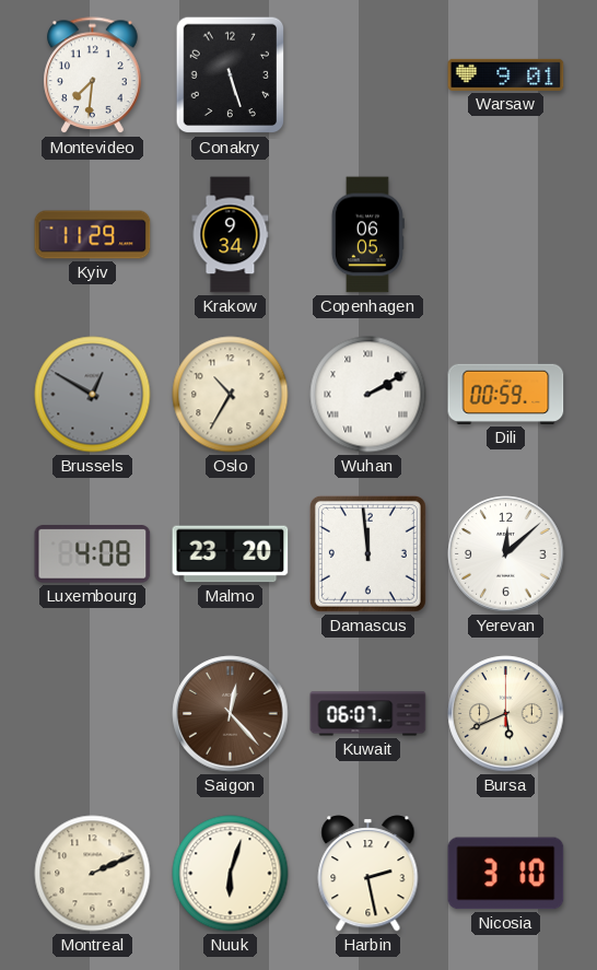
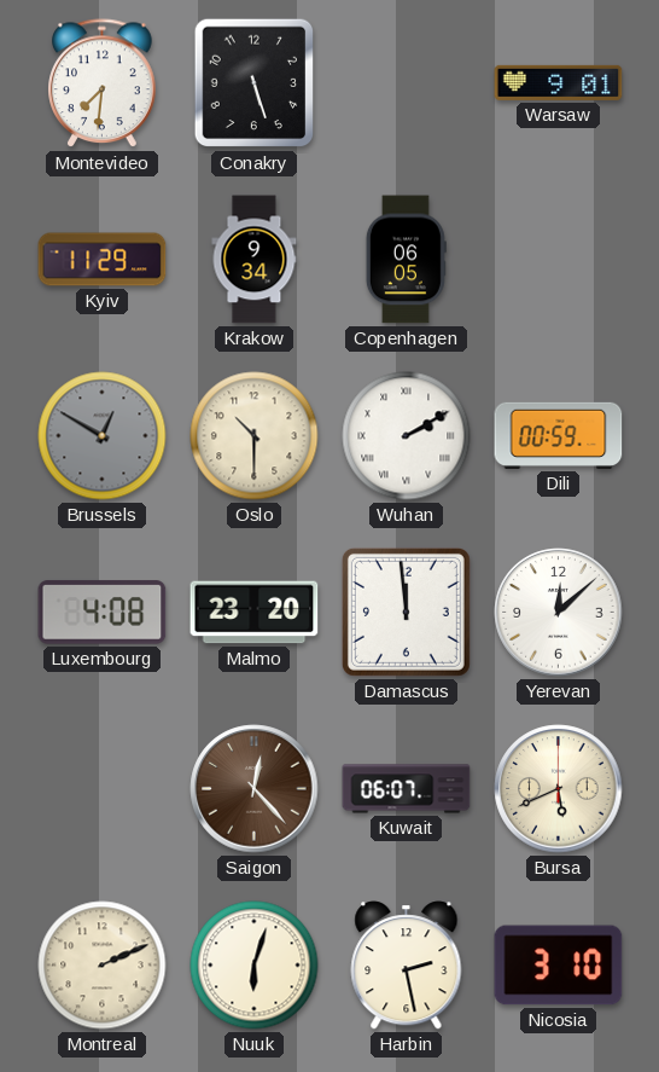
Oslo: 10:35 -> 10:30
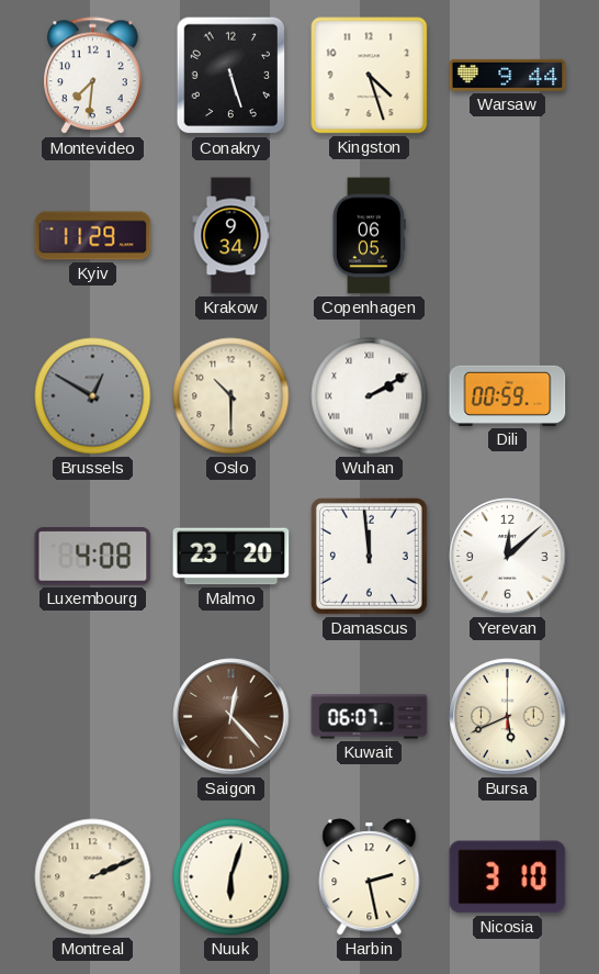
Kingston: none -> 4:27
Warsaw: 9:01 -> 9:44
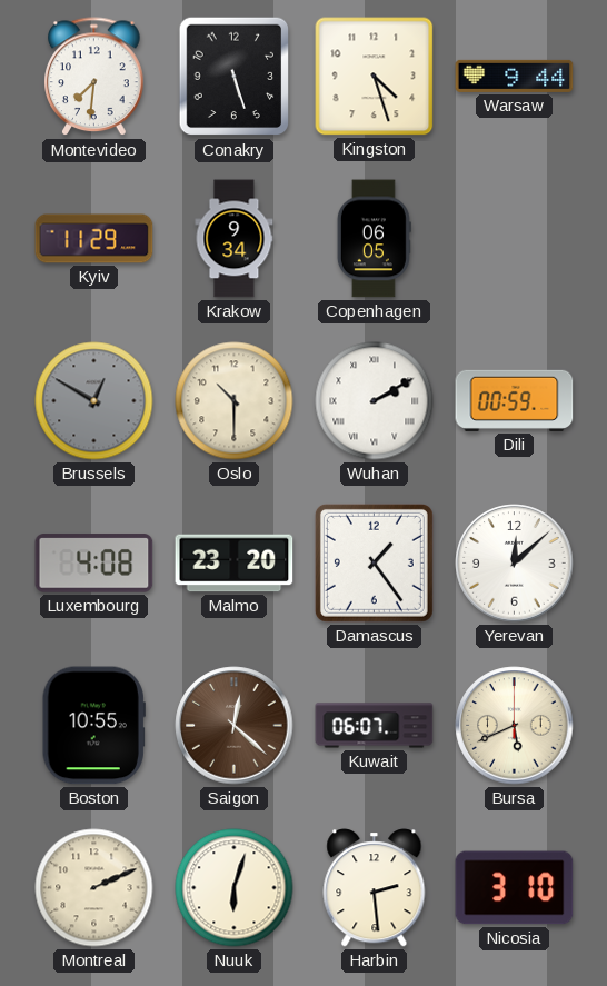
Damascus: 11:59 -> 1:24
Boston: none -> 10:55
Saigon: 12:23 -> 12:22
Harbin: 2:28 -> 2:29
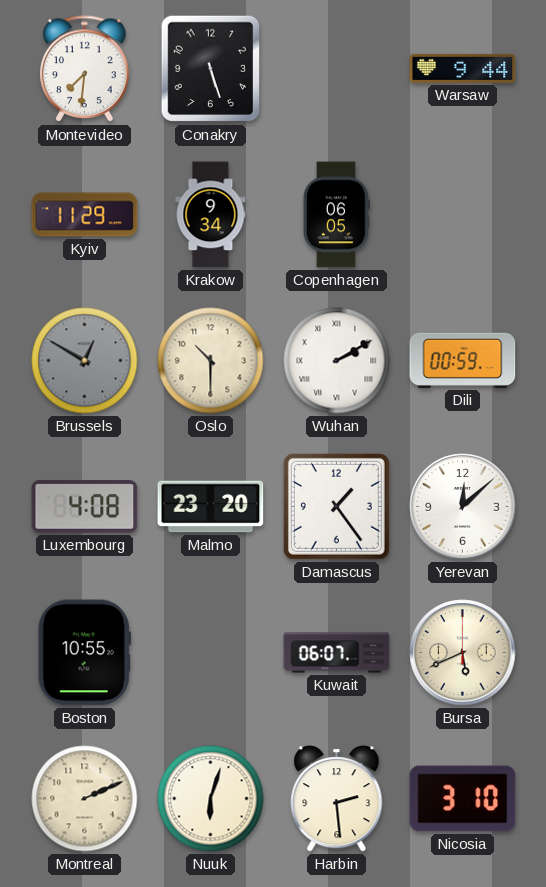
Kingston: 4:27 -> none
Saigon: 12:22 -> none
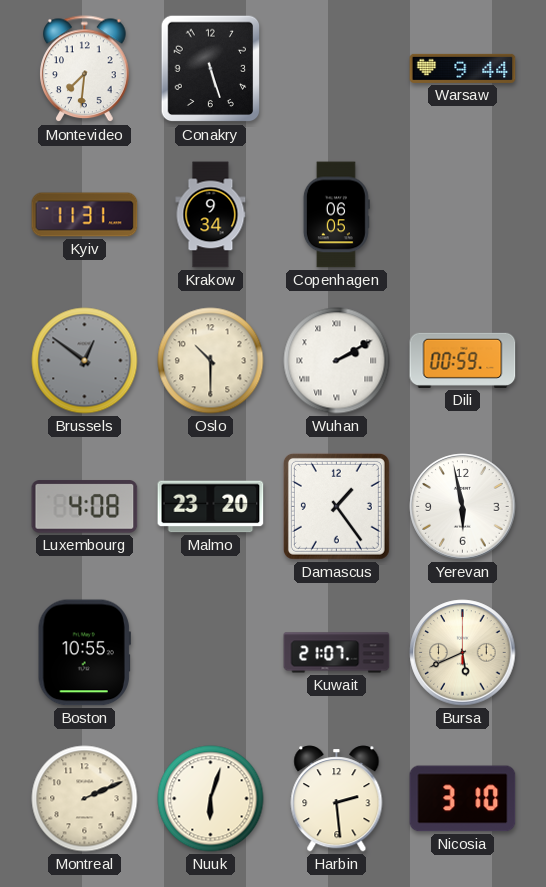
Kyiv: 11:29 -> 11:31
Brussels: 12:50 -> 12:51
Yerevan: 12:08 -> 5:58
Kuwait: 06:07 -> 21:07
